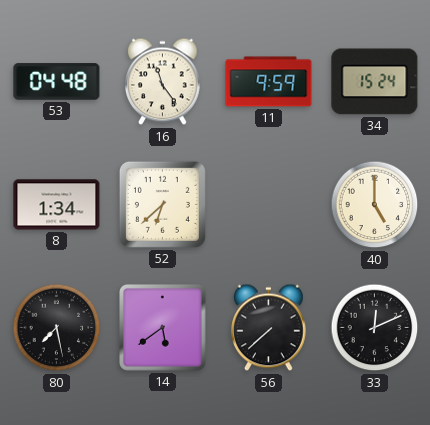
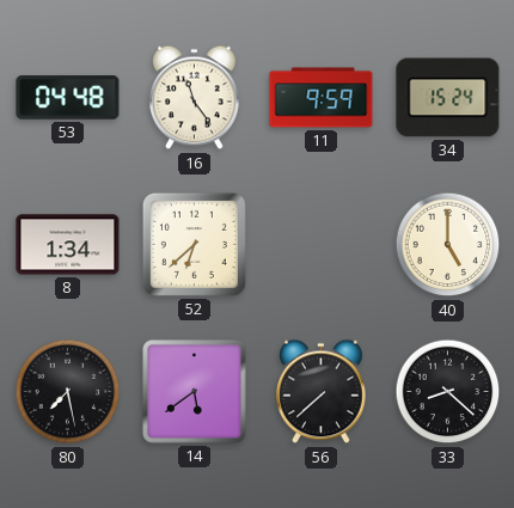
33: 12:11 -> 8:22
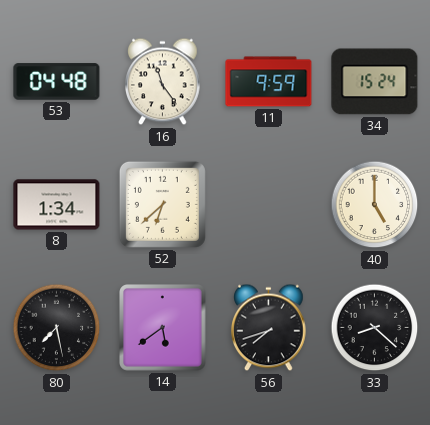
56: 7:38 -> 7:42
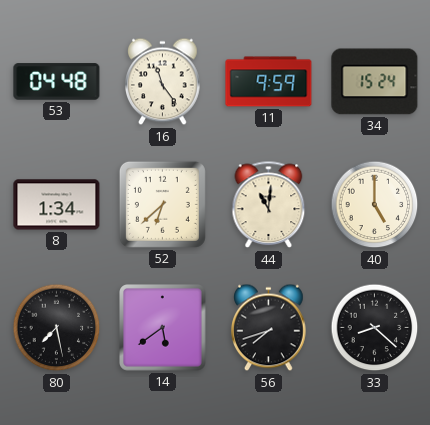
44: none -> 11:01
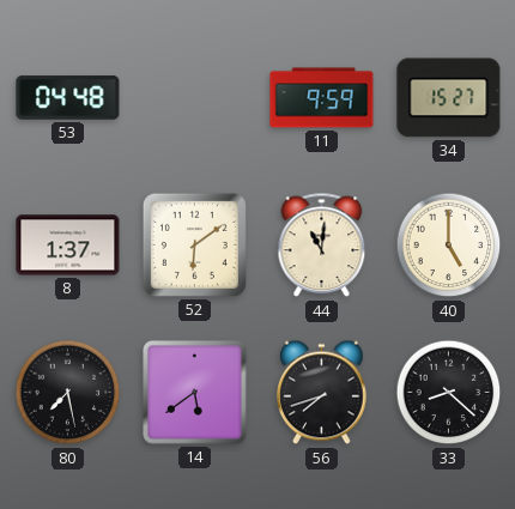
16: 11:24 -> none
34: 15:24 -> 15:27
8: 1:34 -> 1:37
52: 6:38 -> 6:09
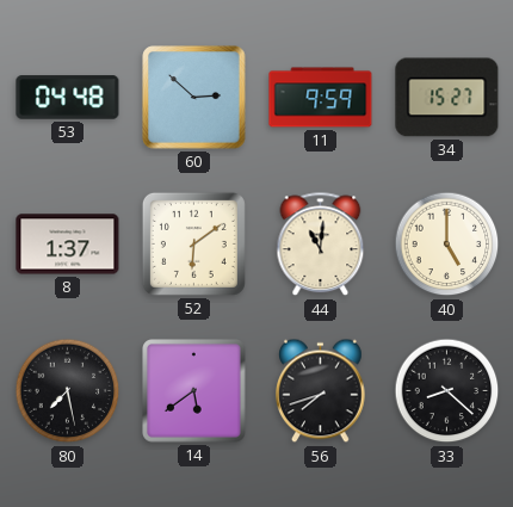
60: none -> 2:52
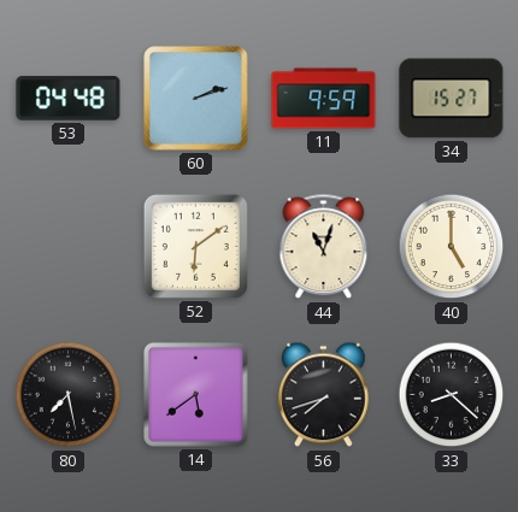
60: 2:52 -> 2:12
8: 1:37 -> none
44: 11:01 -> 11:03
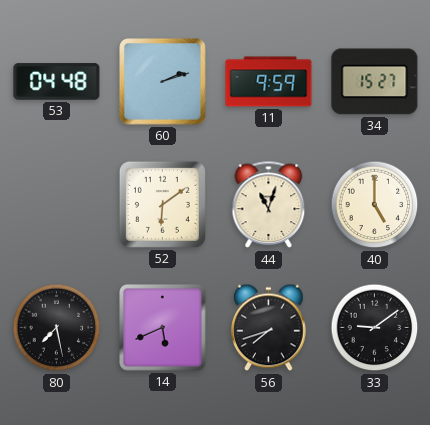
14: 5:39 -> 5:41
33: 8:22 -> 9:09
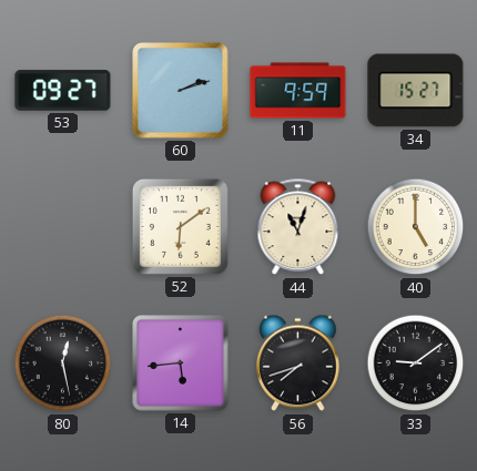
53: 04:48 -> 09:27
80: 7:28 -> 12:28
14: 5:41 -> 5:44
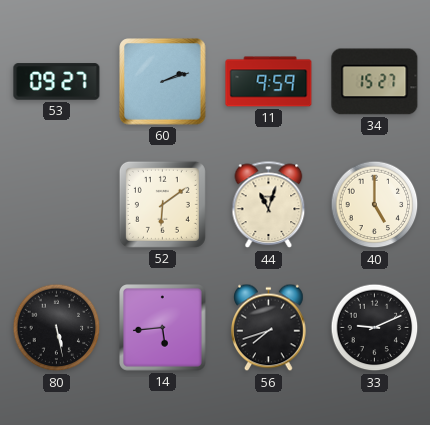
80: 12:28 -> 5:28
33: 9:09 -> 9:11
